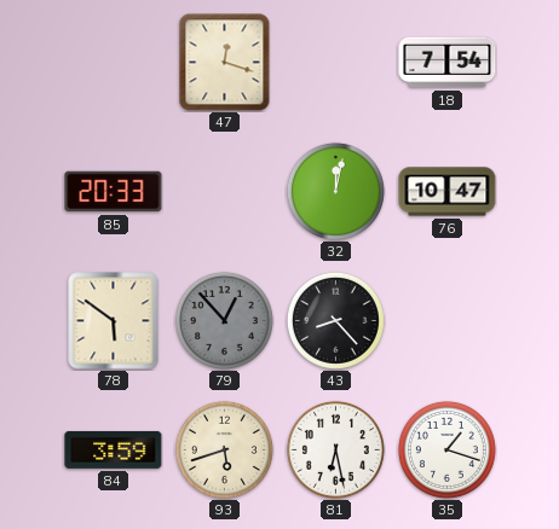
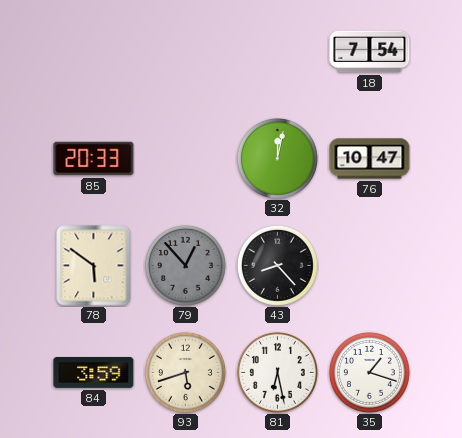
47: 12:18 -> none
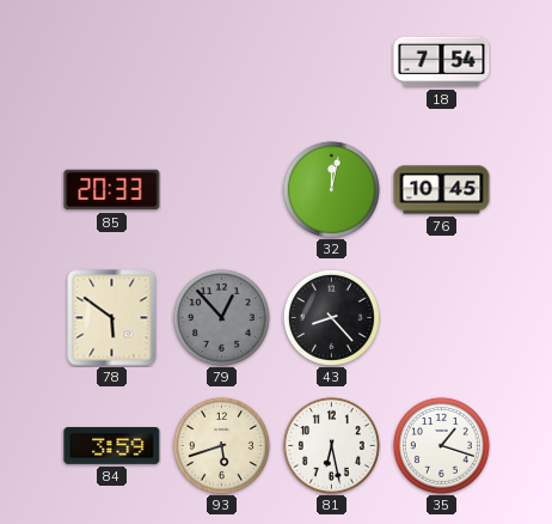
76: 10:47 -> 10:45
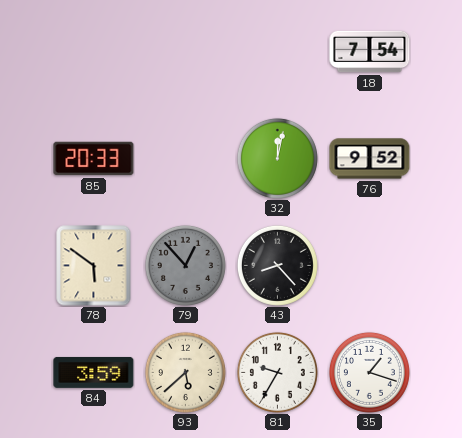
76: 10:45 -> 9:52
93: 5:42 -> 5:38
81: 6:28 -> 9:35
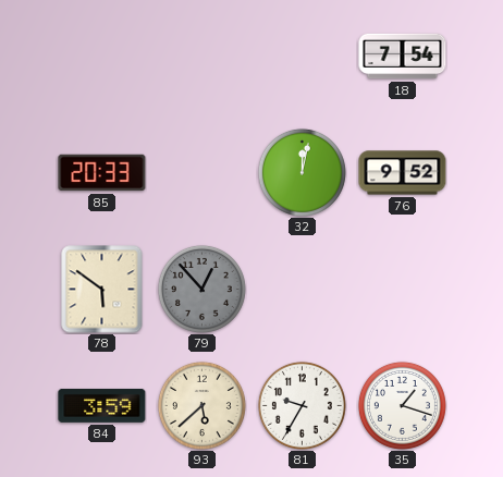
43: 8:23 -> none
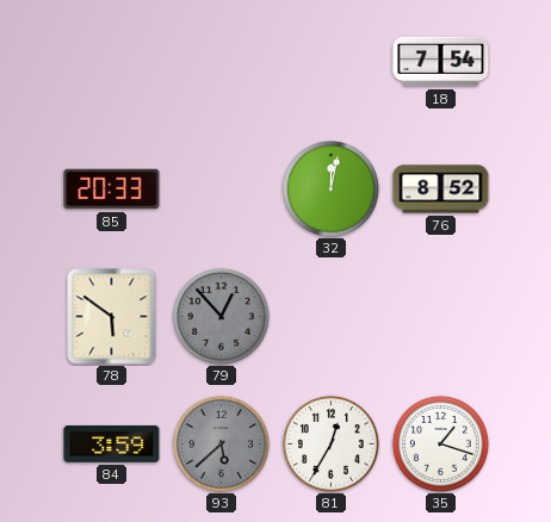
76: 9:52 -> 8:52
93 dial: cream -> grey
81: 9:35 -> 12:35
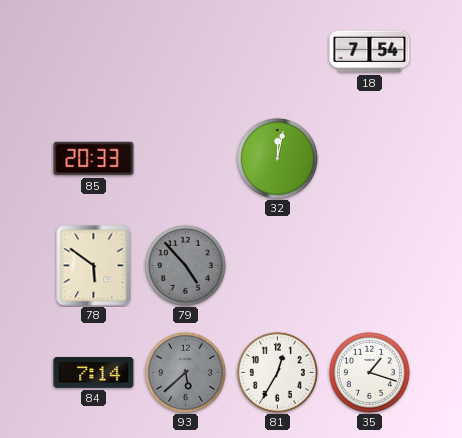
76: 8:52 -> none
79: 12:53 -> 4:53
84: 3:59 -> 7:14
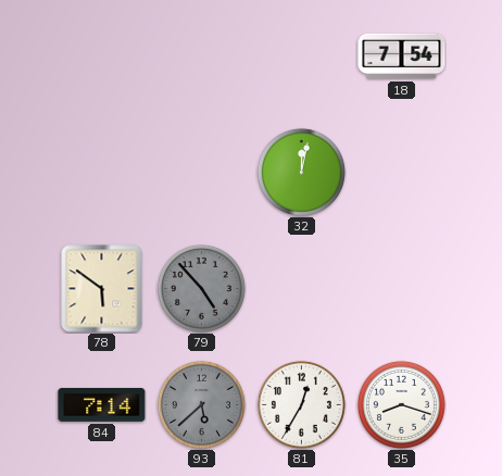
85: 20:33 -> none
35: 1:18 -> 8:18
